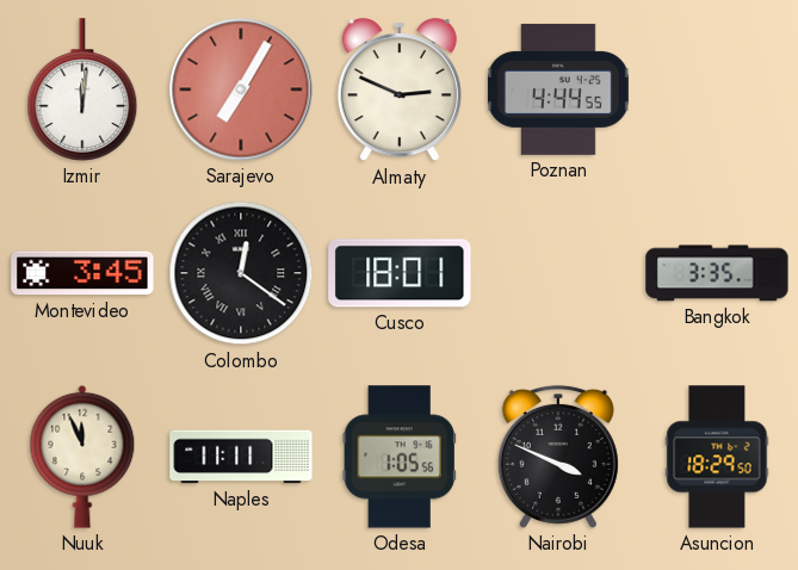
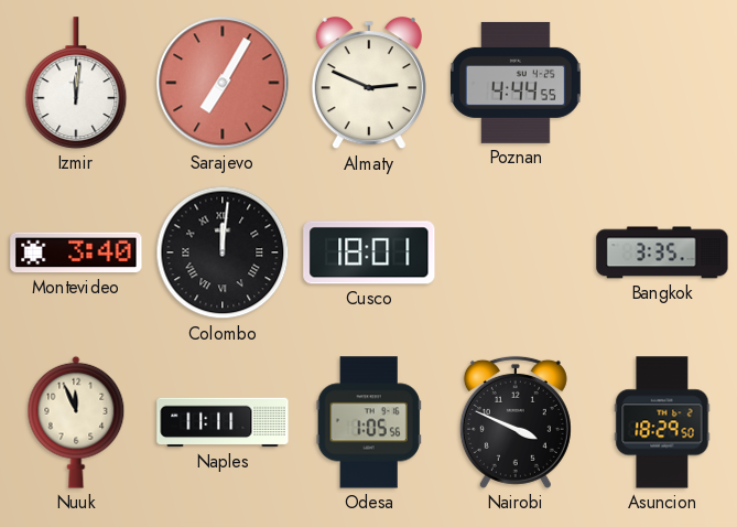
Montevideo: 3:45 -> 3:40
Colombo: 12:21 -> 12:01
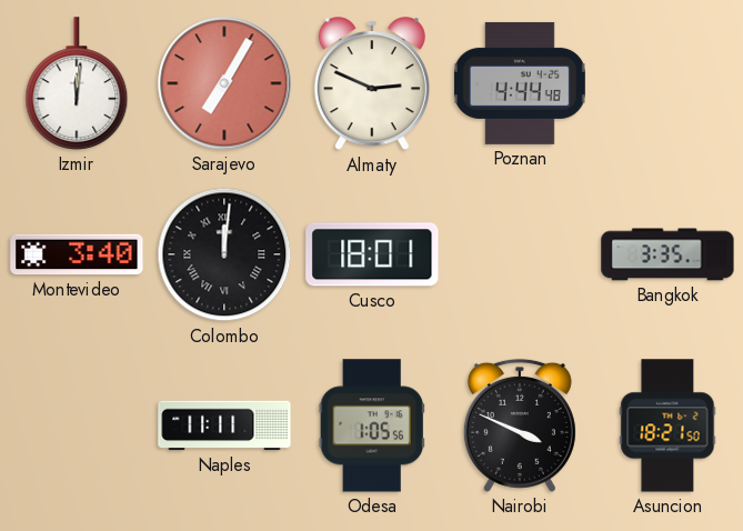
Poznan: 4:44:55 -> 4:44:48
Nuuk: 11:56 -> none
Asuncion: 18:29 -> 18:21
